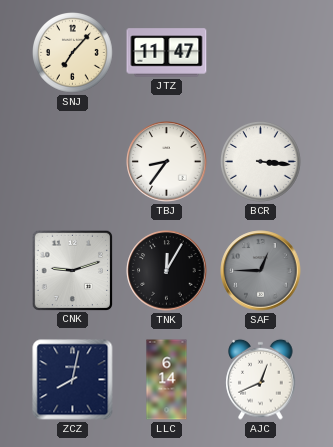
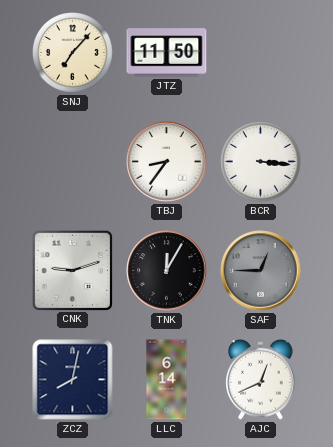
JTZ: 11:47 -> 11:50
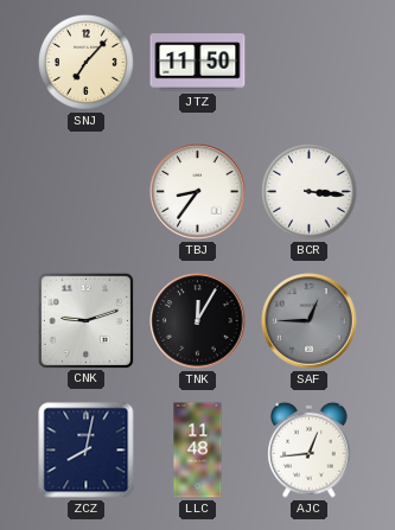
LLC: 6:14 -> 11:48
AJC: 12:41 -> 12:44
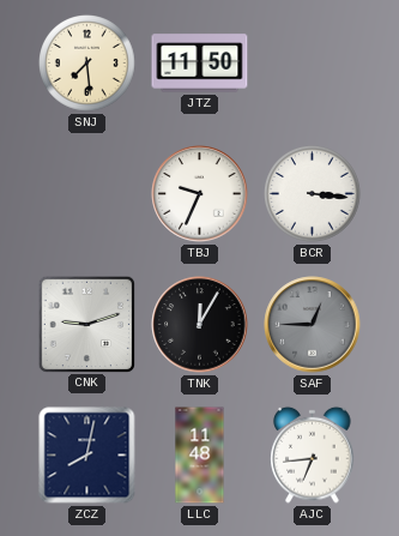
SNJ: 7:07 -> 7:29
TBJ: 8:36 -> 9:34
AJC: 12:44 -> 6:44
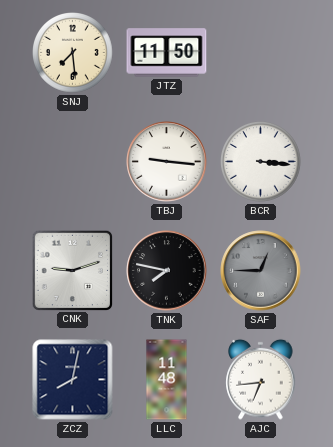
TBJ: 9:34 -> 9:16
TNK: 12:05 -> 7:47
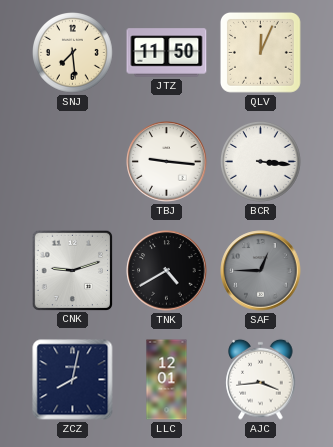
QLV: none -> 12:04
TNK: 7:47 -> 4:40
LLC: 11:48 -> 12:01
AJC: 6:44 -> 3:44
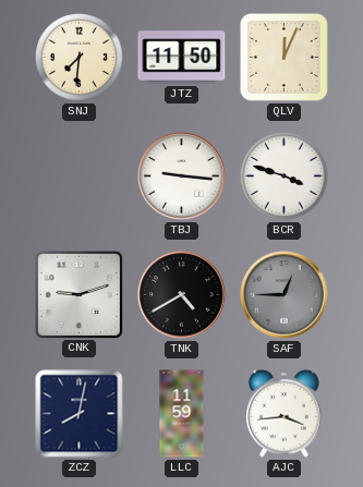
SNJ: 7:29 -> 7:31
BCR: 3:16 -> 3:48
LLC: 12:01 -> 11:59
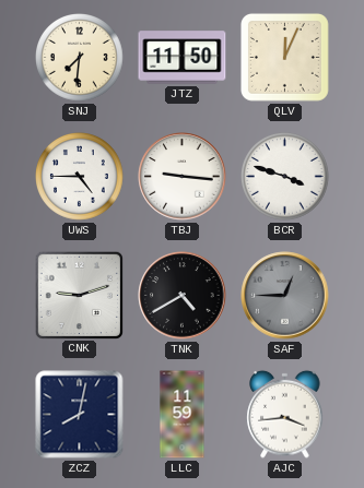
UWS: none -> 4:45
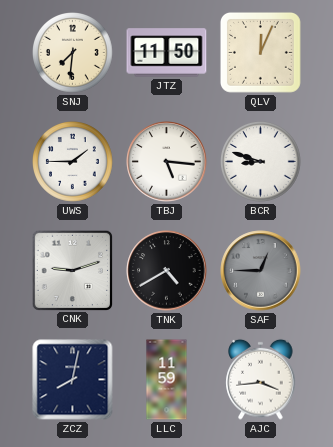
UWS: 4:45 -> 1:45
TBJ: 9:16 -> 5:16
BCR: 3:48 -> 8:48
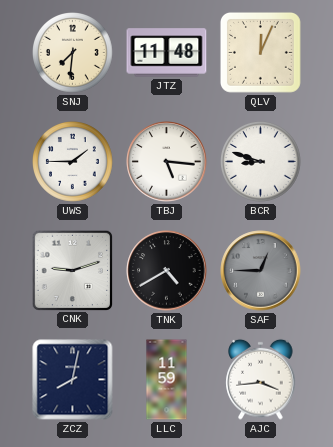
JTZ: 11:50 -> 11:48
